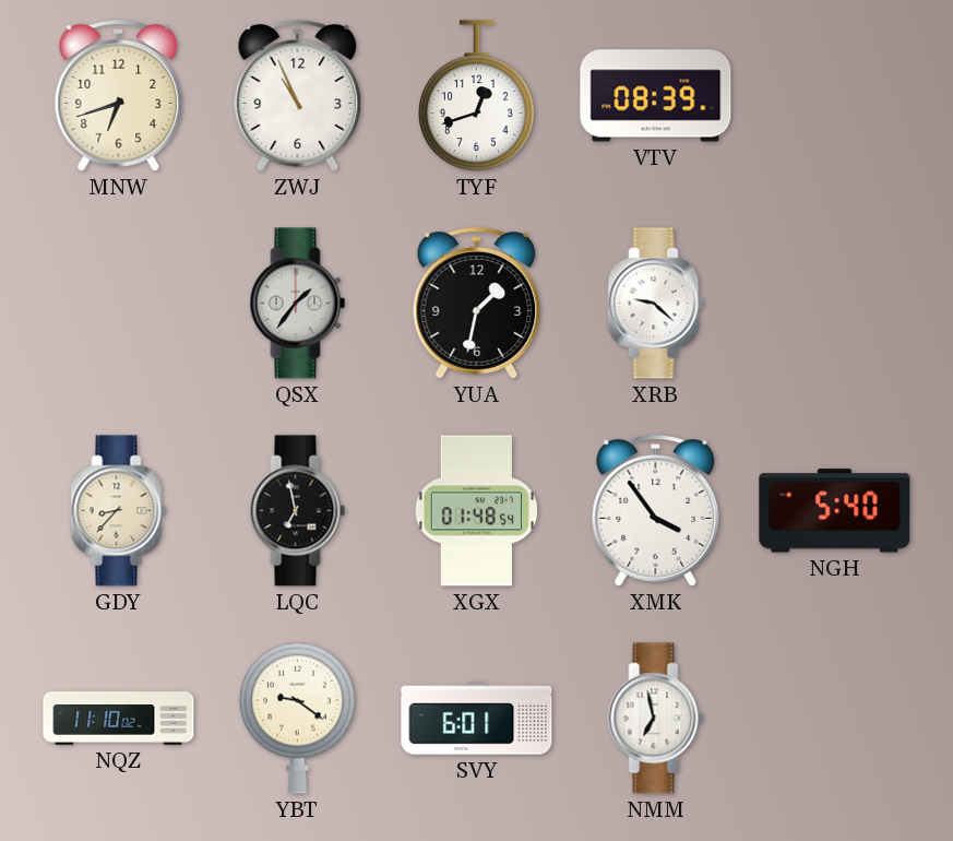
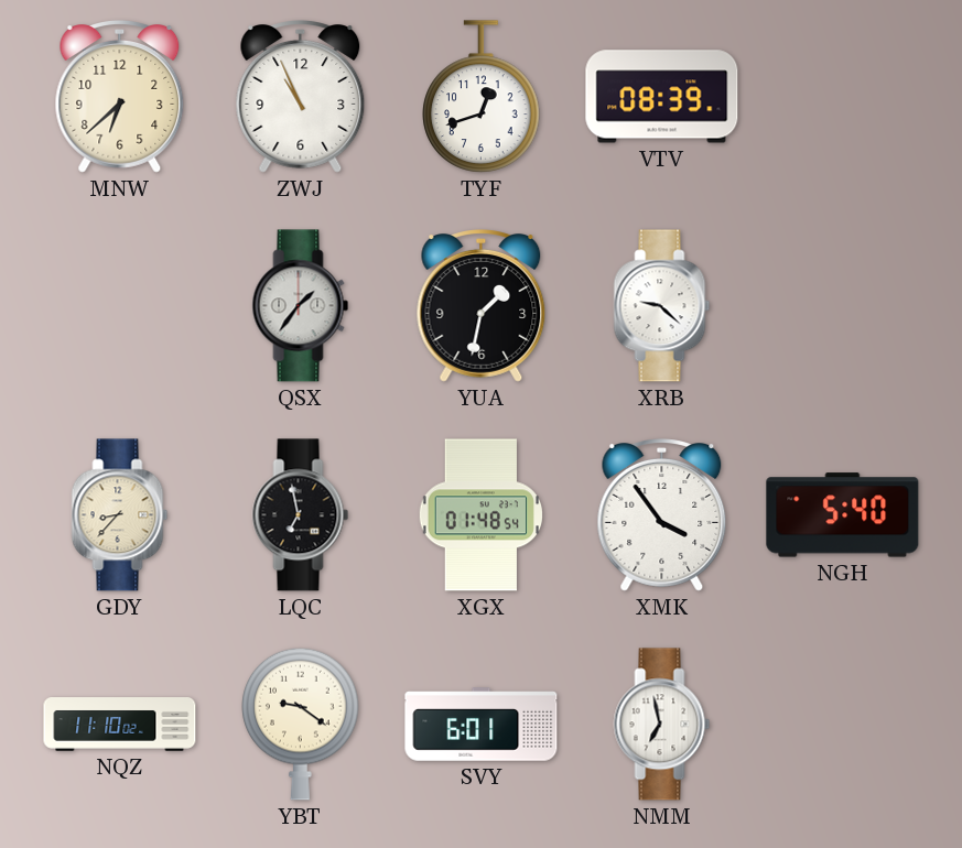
MNW: 6:42 -> 6:38
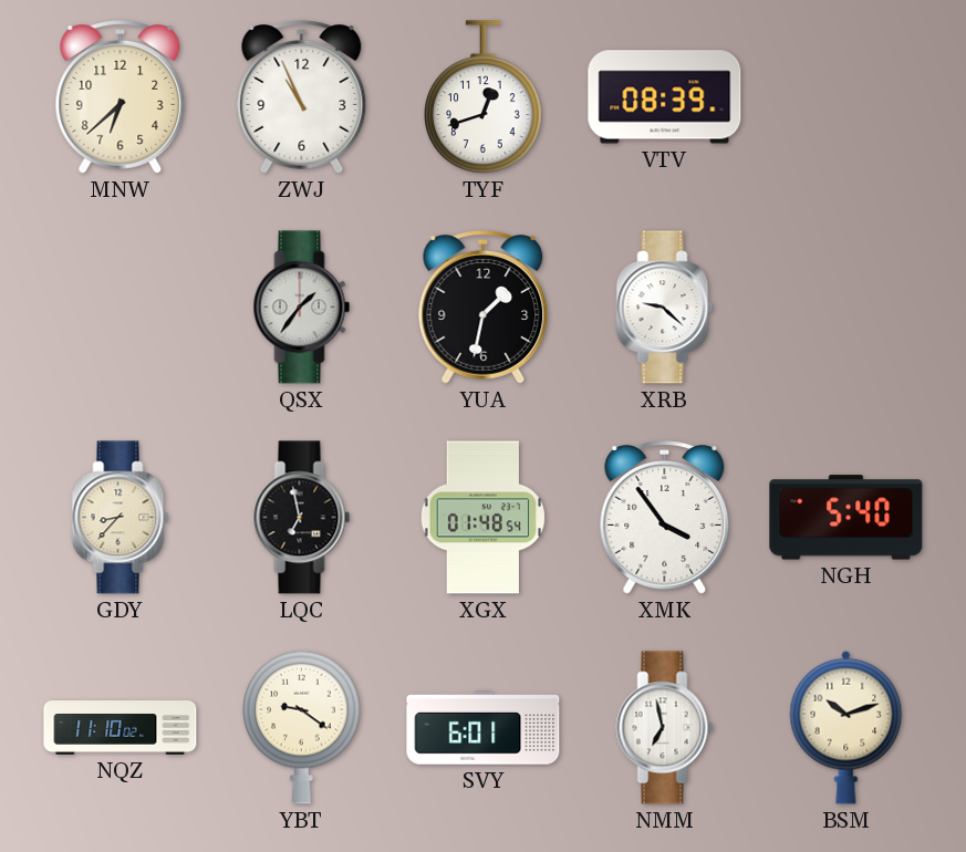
BSM: none -> 10:12
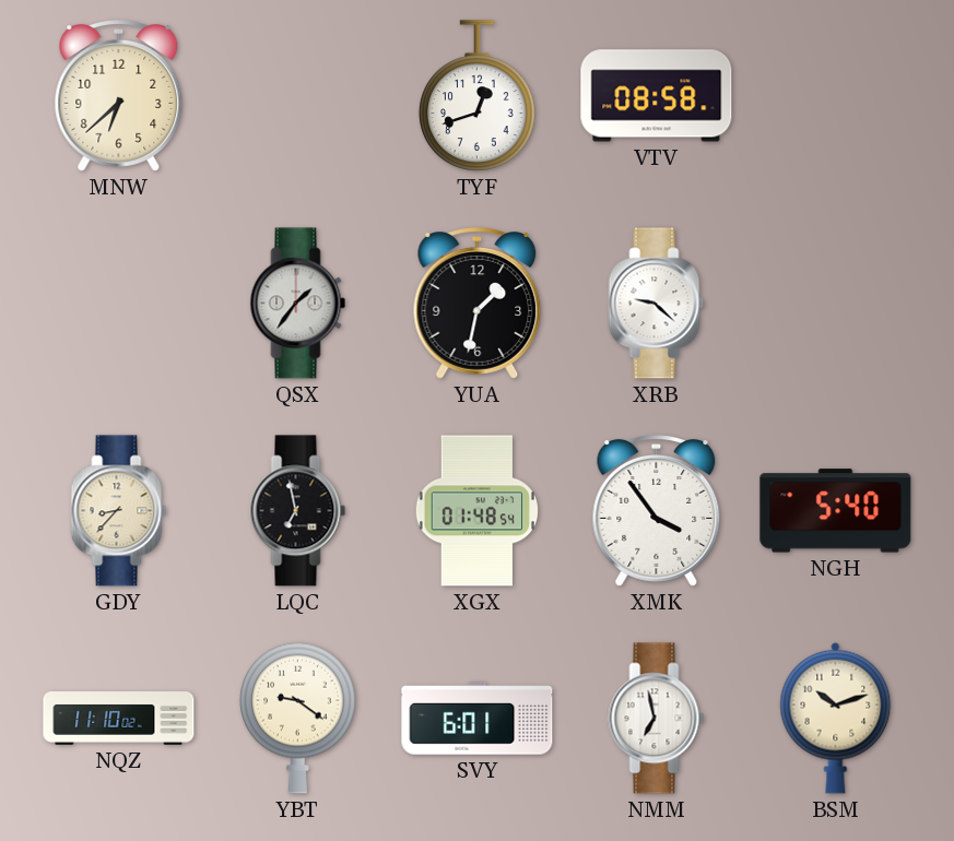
ZWJ: 10:56 -> none
VTV: 08:39 -> 08:58
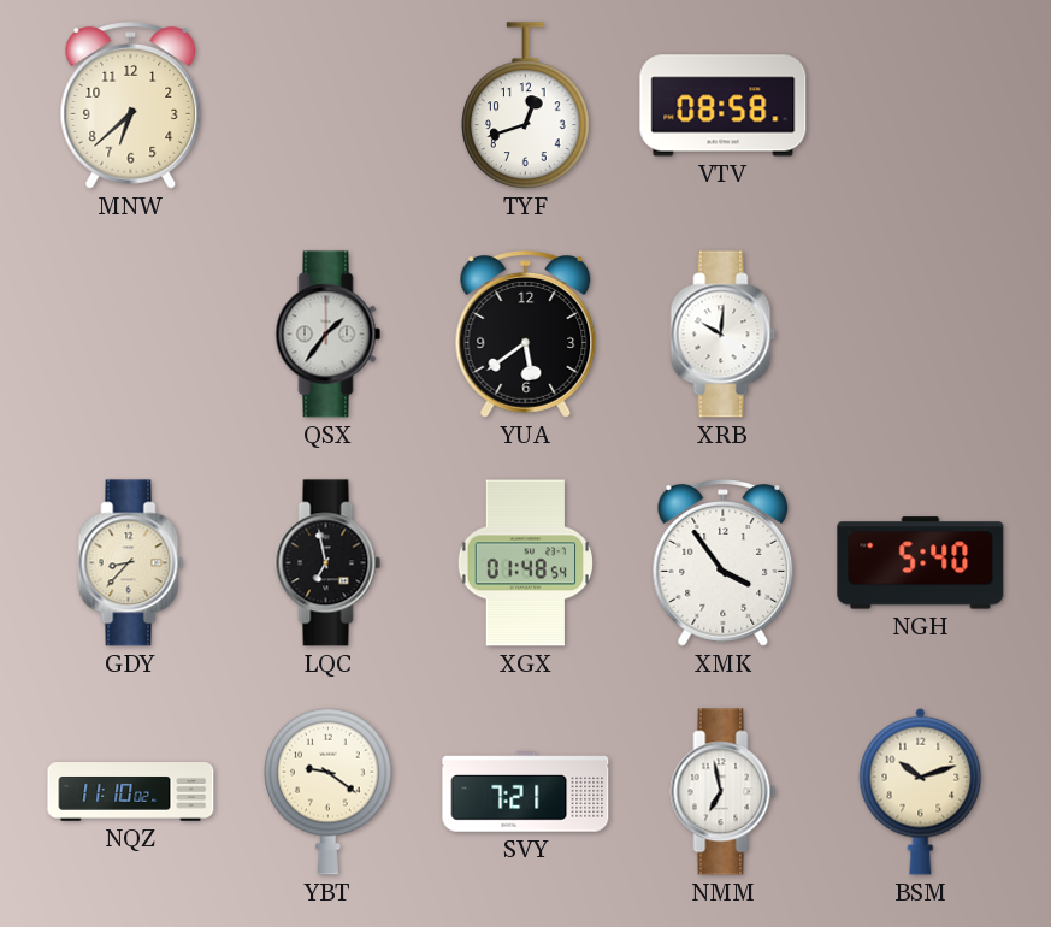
YUA: 1:32 -> 5:39
XRB: 9:22 -> 10:01
SVY: 6:01 -> 7:21
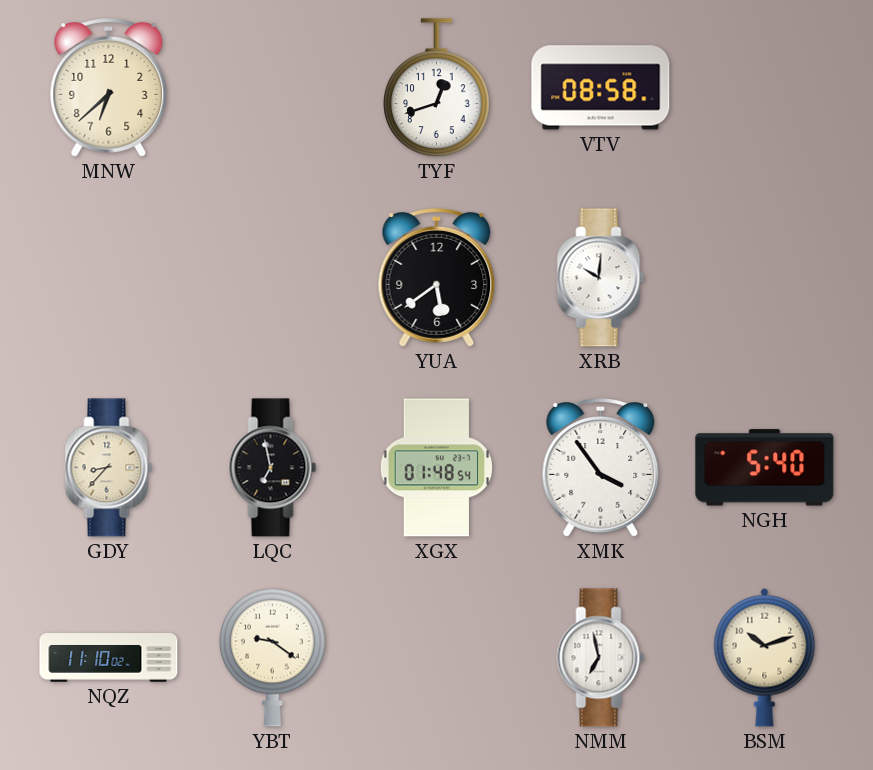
QSX: 1:36 -> none
SVY: 7:21 -> none
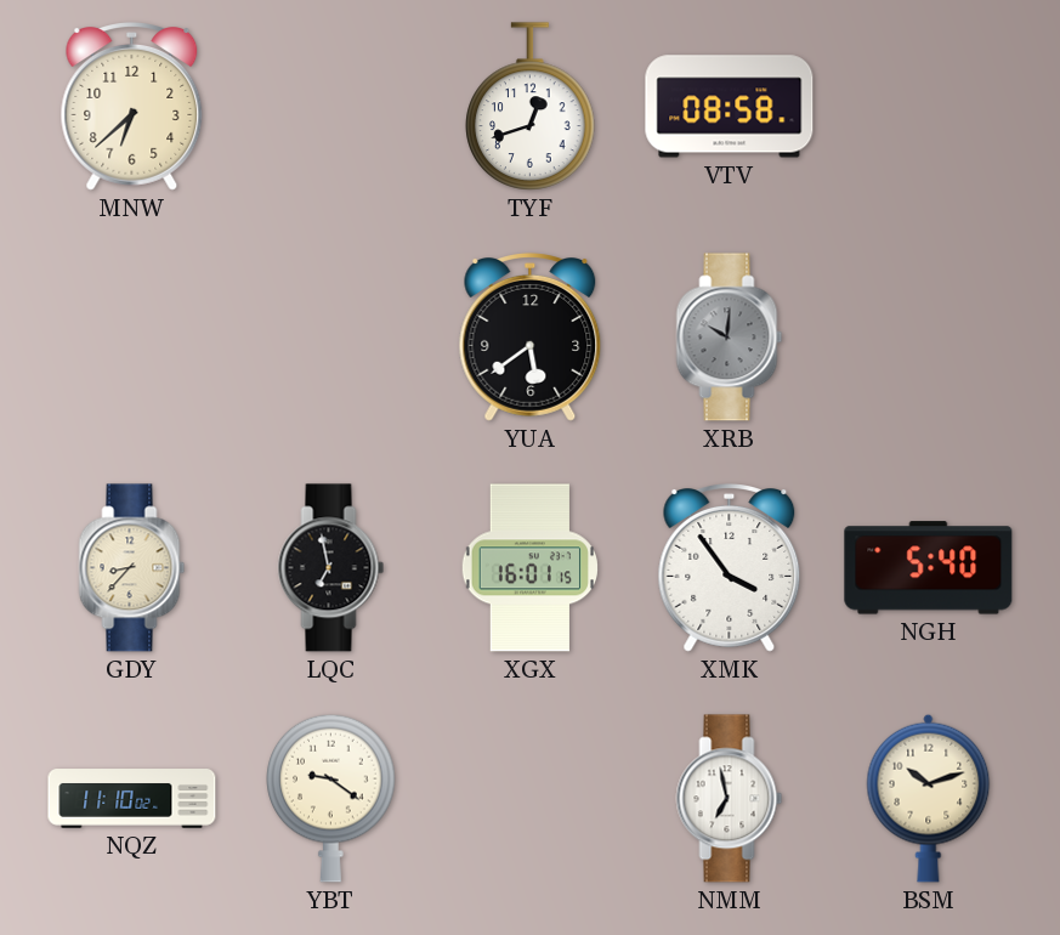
XRB dial: white -> grey
XGX: 01:48 -> 16:01
